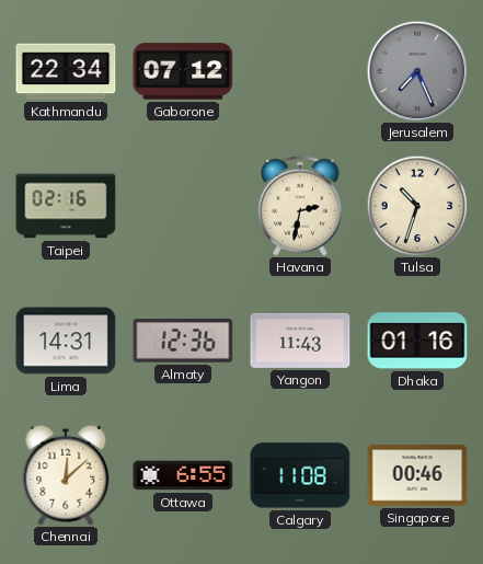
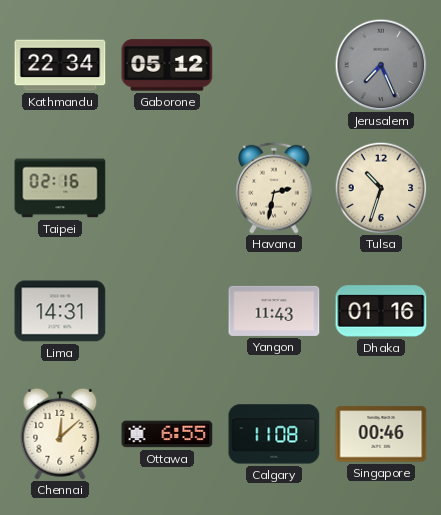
Gaborone: 07:12 -> 05:12
Almaty: 12:36 -> none
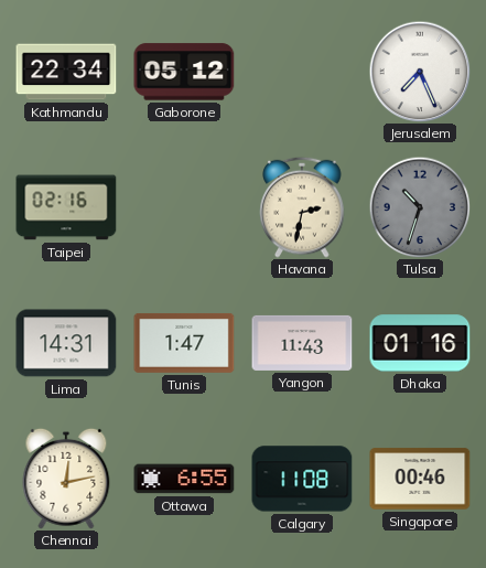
Jerusalem dial: grey -> white
Tulsa dial: cream -> grey
Tunis: none -> 1:47
Chennai: 12:08 -> 12:13
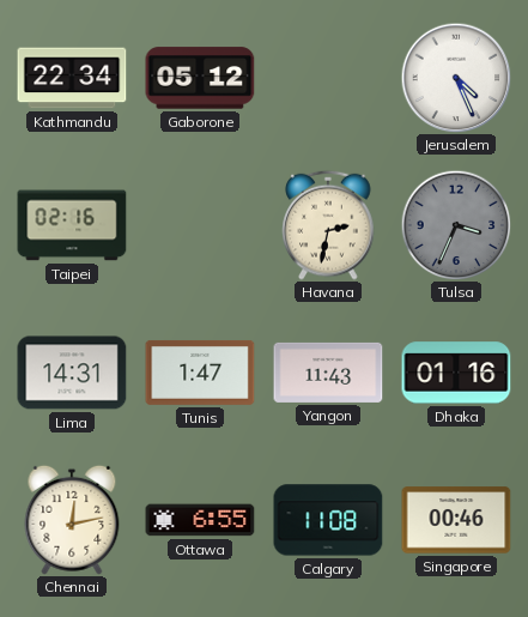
Jerusalem: 7:26 -> 4:26
Tulsa: 10:33 -> 3:34
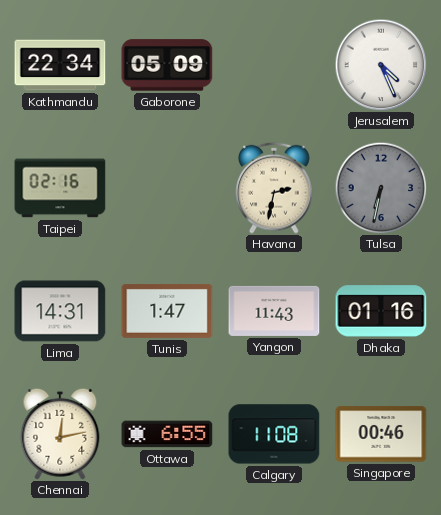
Gaborone: 05:12 -> 05:09
Tulsa: 3:34 -> 6:32
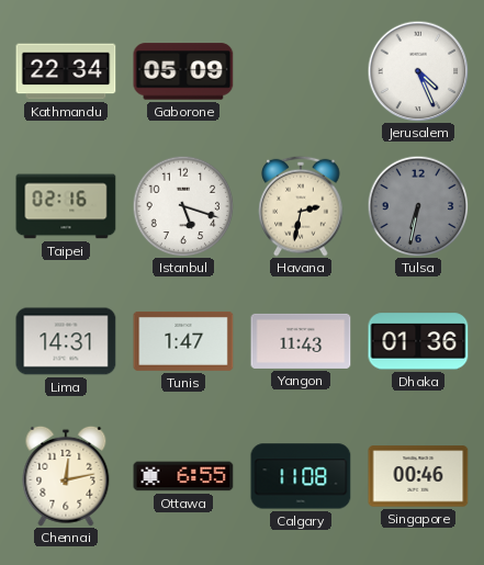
Istanbul: none -> 5:18
Dhaka: 01:16 -> 01:36
